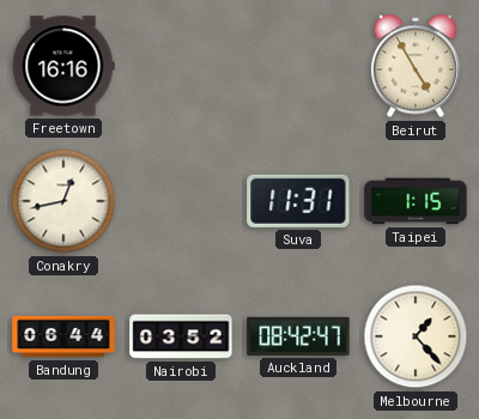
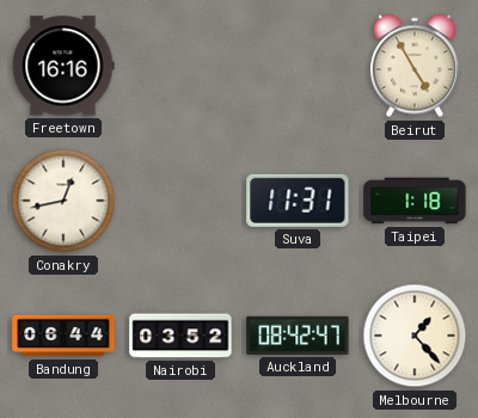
Taipei: 1:15 -> 1:18
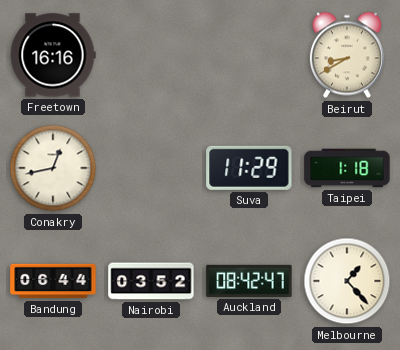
Beirut: 4:55 -> 8:40
Suva: 11:31 -> 11:29
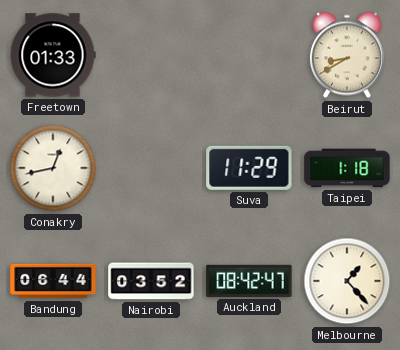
Freetown: 16:16 -> 01:33
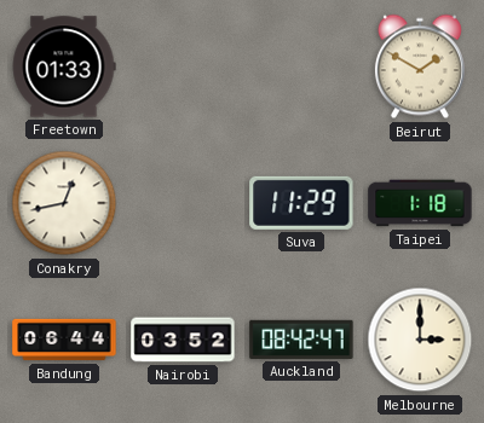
Beirut: 8:40 -> 1:50
Melbourne: 1:23 -> 3:00
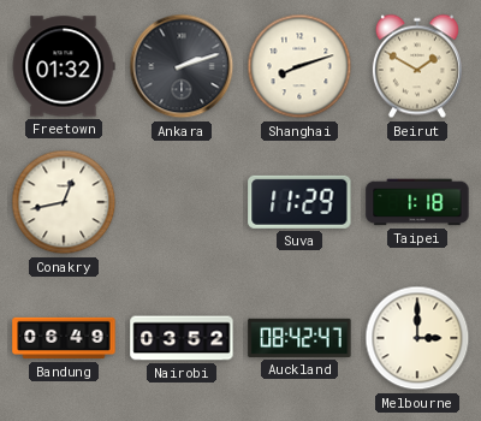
Freetown: 01:33 -> 01:32
Ankara: none -> 2:12
Shanghai: none -> 8:12
Bandung: 06:44 -> 06:49
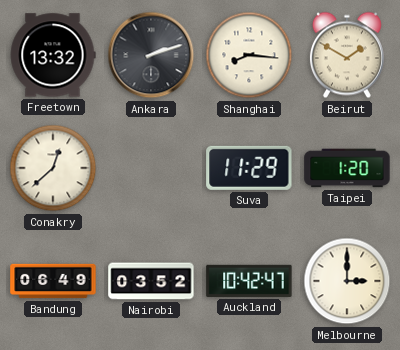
Freetown: 01:32 -> 13:32
Shanghai: 8:12 -> 8:16
Conakry: 12:43 -> 12:38
Taipei: 1:18 -> 1:20
Auckland: 08:42 -> 10:42
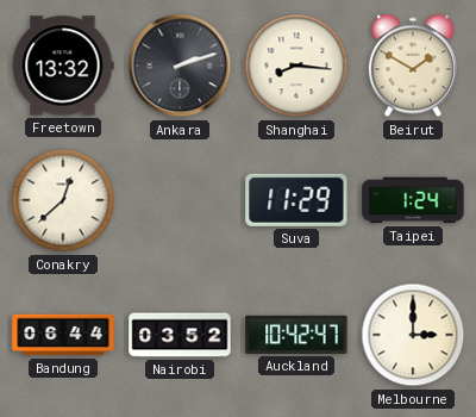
Taipei: 1:20 -> 1:24
Bandung: 06:49 -> 06:44
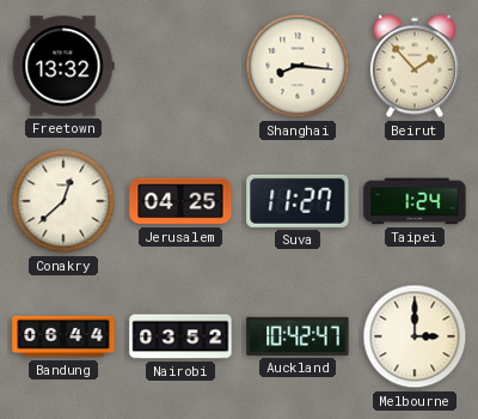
Ankara: 2:12 -> none
Beirut: 1:50 -> 1:53
Jerusalem: none -> 04:25
Suva: 11:29 -> 11:27
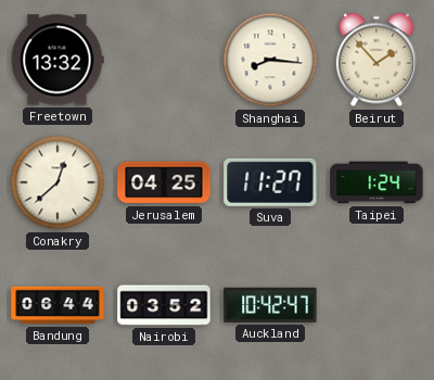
Melbourne: 3:00 -> none
